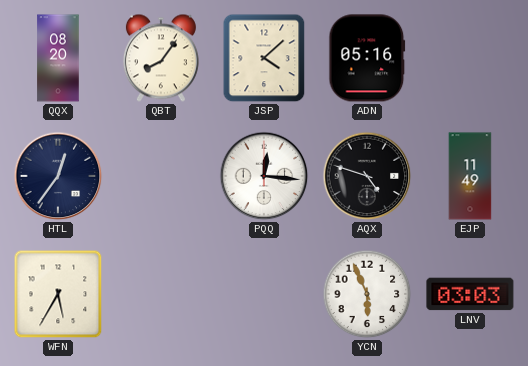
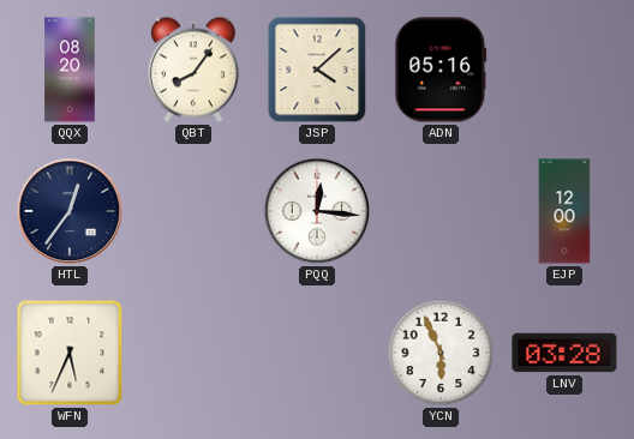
AQX: 4:48 -> none
EJP: 11:49 -> 12:00
WFN: 5:35 -> 5:34
LNV: 03:03 -> 03:28
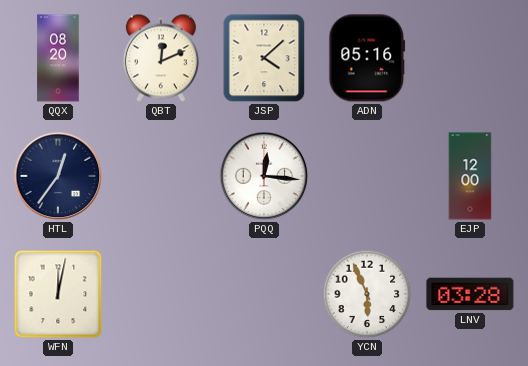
QBT: 8:06 -> 12:11
WFN: 5:34 -> 12:02
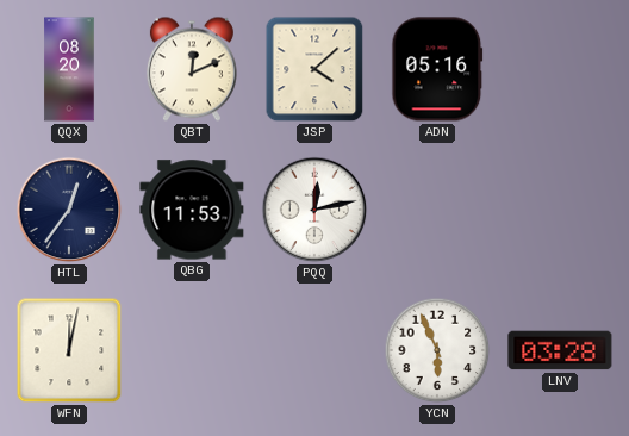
QBG: none -> 11:53
PQQ: 12:16 -> 12:13
EJP: 12:00 -> none
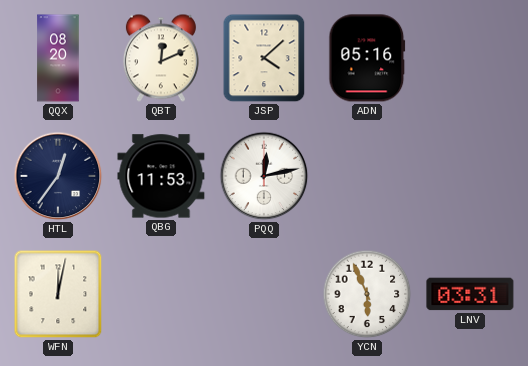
LNV: 03:28 -> 03:31
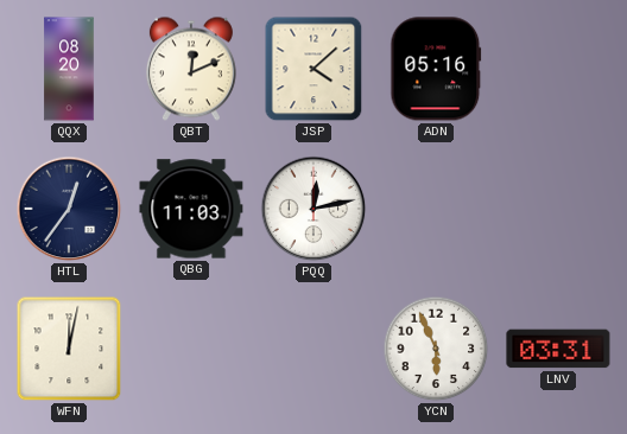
QBG: 11:53 -> 11:03
